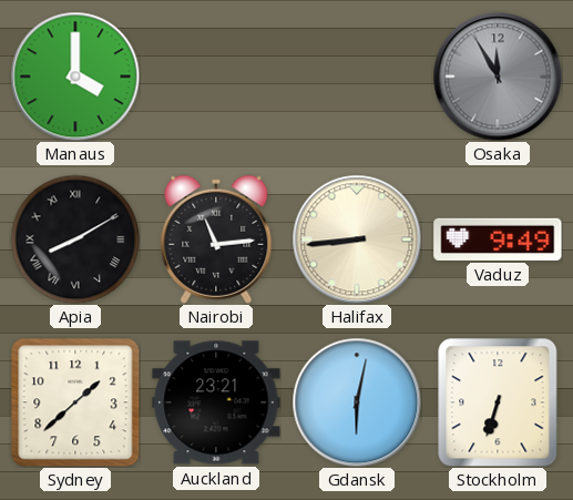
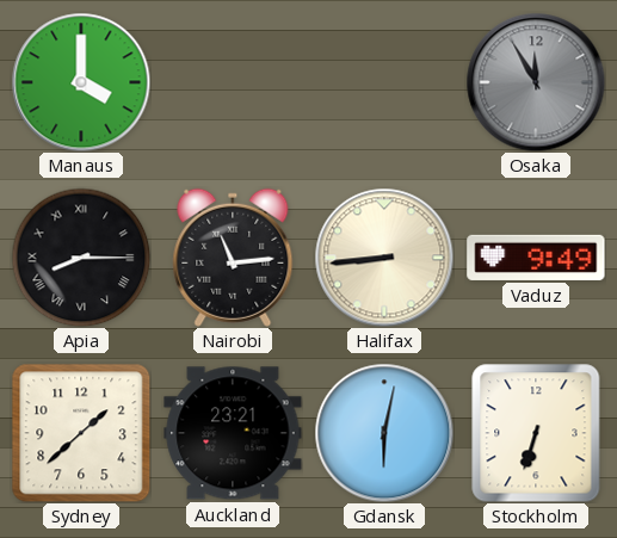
Apia: 8:10 -> 8:15
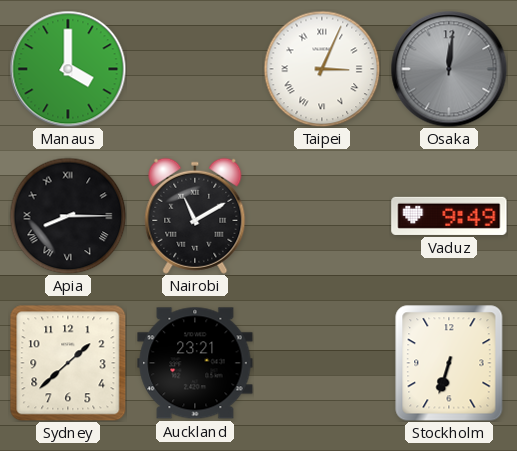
Taipei: none -> 3:04
Osaka: 11:55 -> 12:01
Nairobi: 11:14 -> 11:10
Halifax: 8:44 -> none
Gdansk: 6:02 -> none
